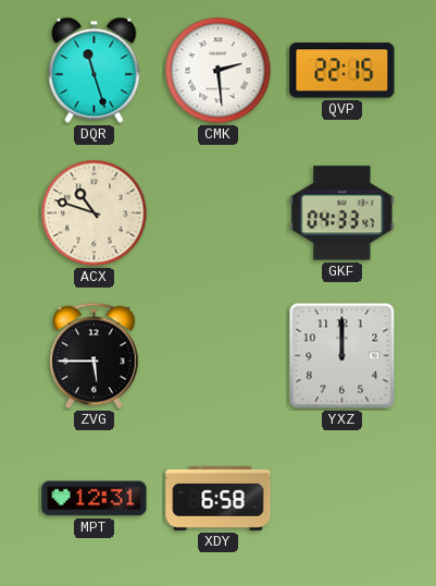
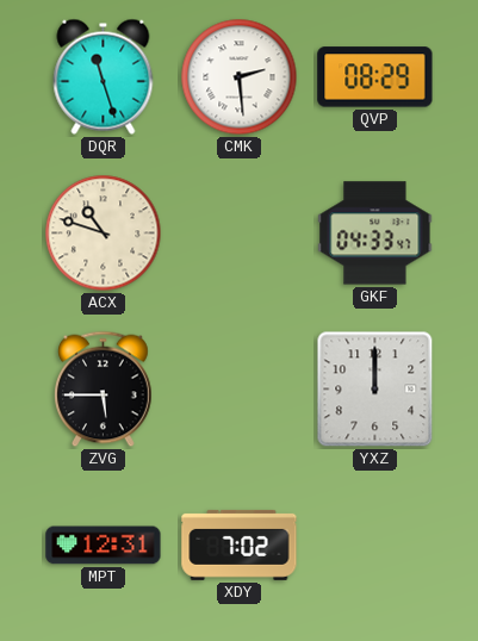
QVP: 22:15 -> 08:29
XDY: 6:58 -> 7:02
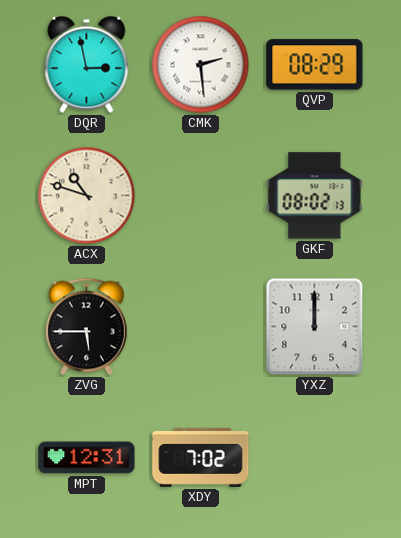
DQR: 11:27 -> 2:58
GKF: 04:33 -> 08:02
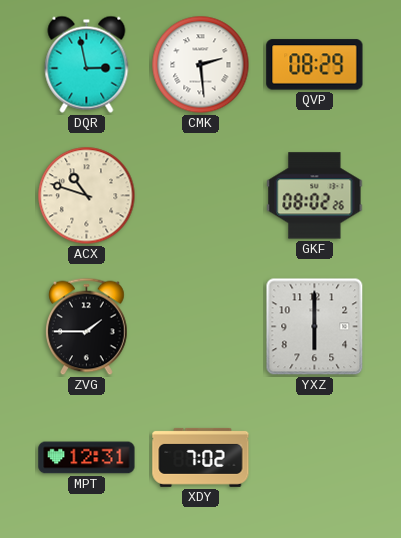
GKF: 08:02:13 -> 08:02:26
ZVG: 5:45 -> 1:45
YXZ: 12:00 -> 6:00
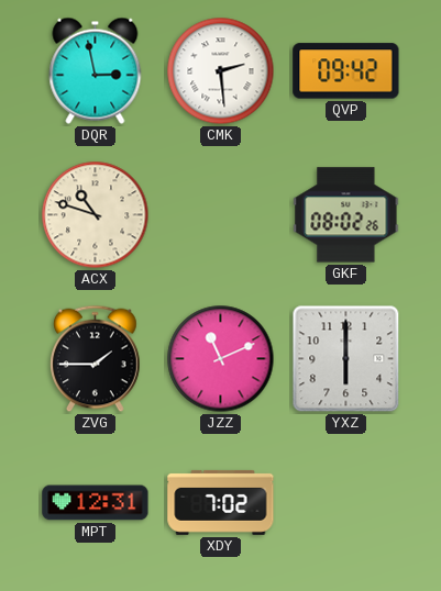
QVP: 08:29 -> 09:42
JZZ: none -> 11:11
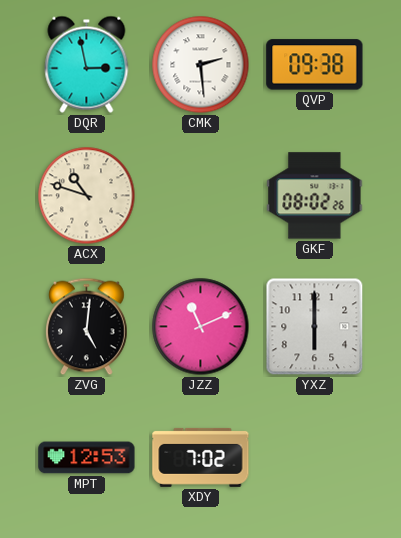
QVP: 09:42 -> 09:38
ZVG: 1:45 -> 5:01
MPT: 12:31 -> 12:53
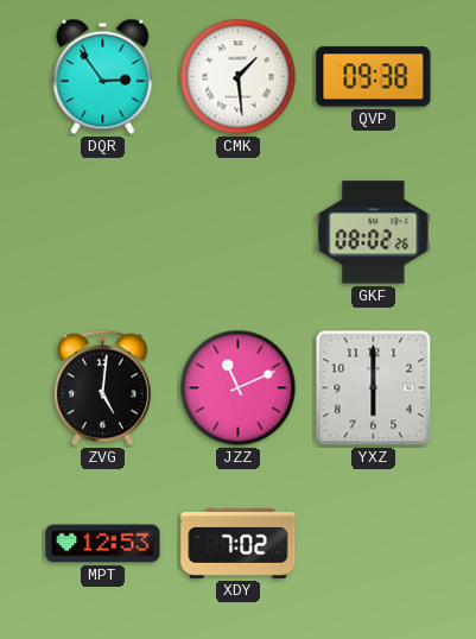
DQR: 2:58 -> 2:54
CMK: 2:29 -> 1:29
ACX: 10:48 -> none
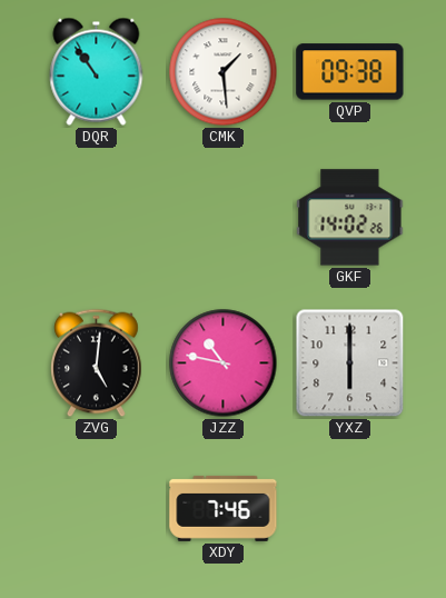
DQR: 2:54 -> 10:54
GKF: 08:02 -> 14:02
JZZ: 11:11 -> 10:47
MPT: 12:53 -> none
XDY: 7:02 -> 7:46
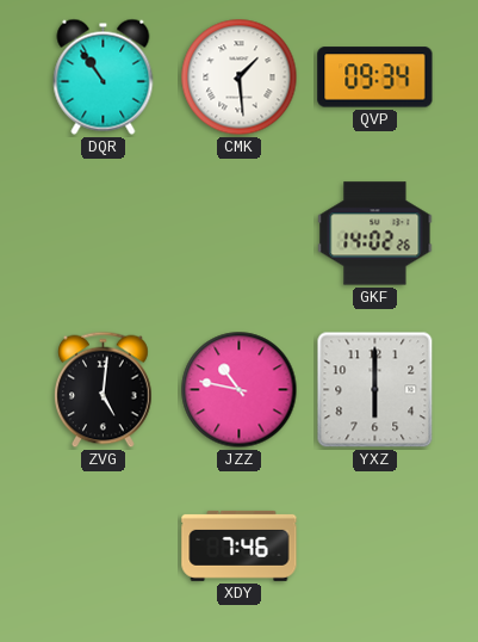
QVP: 09:38 -> 09:34
